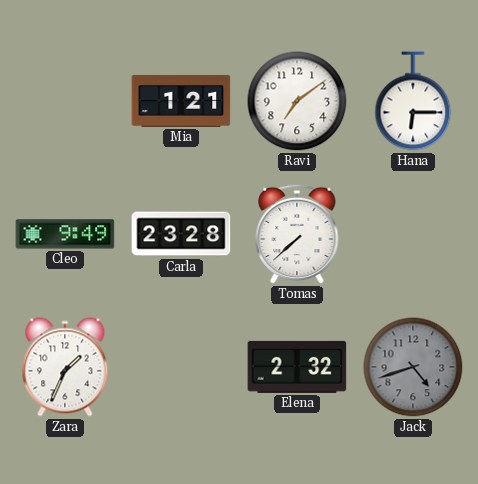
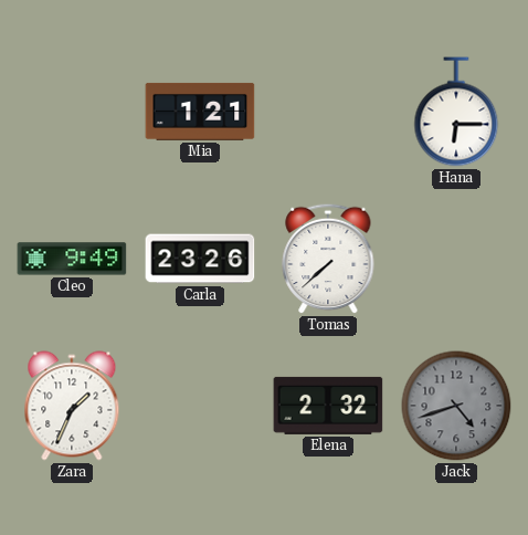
Ravi: 7:09 -> none
Carla: 23:28 -> 23:26
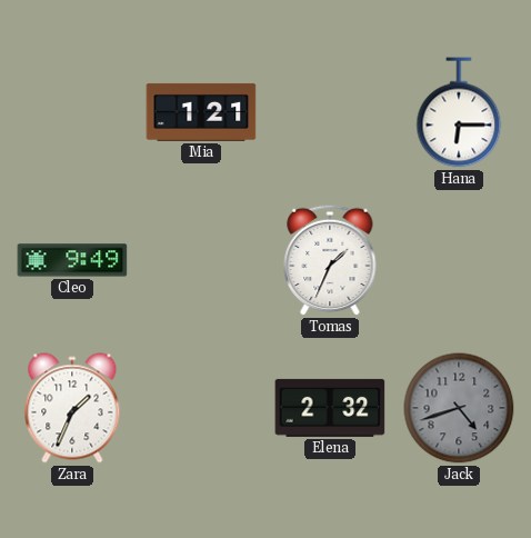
Carla: 23:26 -> none
Tomas: 7:38 -> 1:34
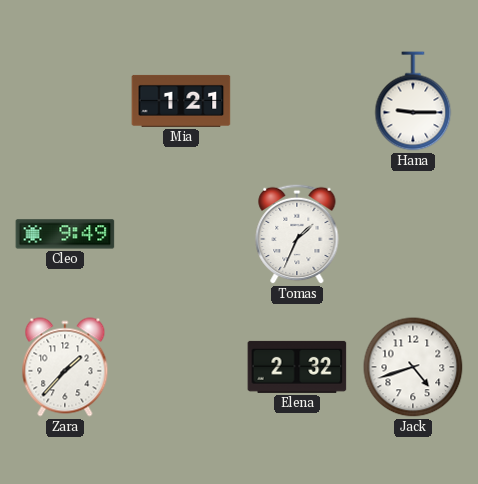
Hana: 6:15 -> 9:15
Zara: 1:34 -> 1:37
Jack dial: grey -> white
